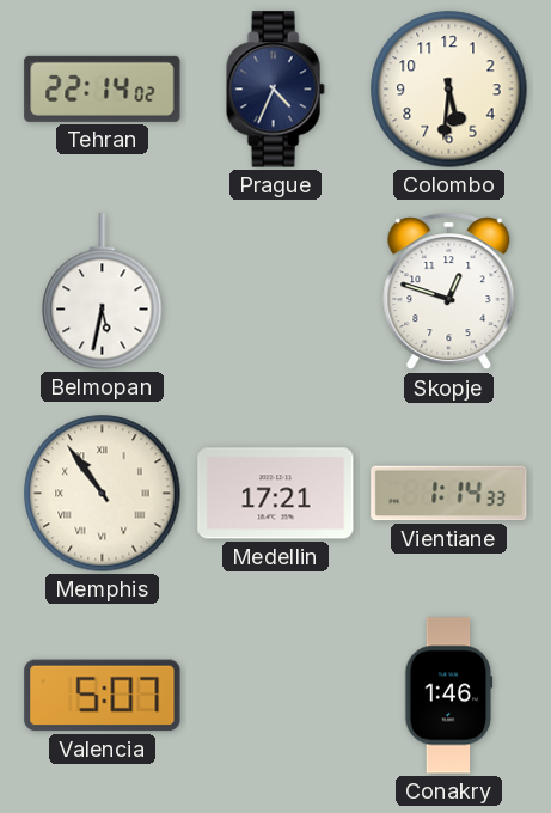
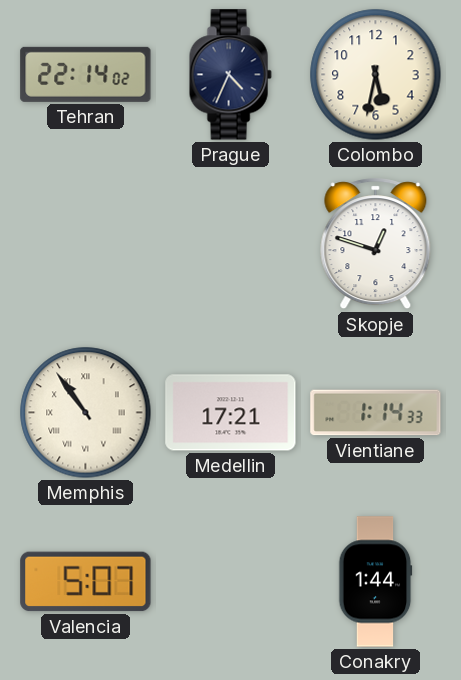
Colombo: 5:31 -> 5:32
Belmopan: 5:32 -> none
Conakry: 1:46 -> 1:44
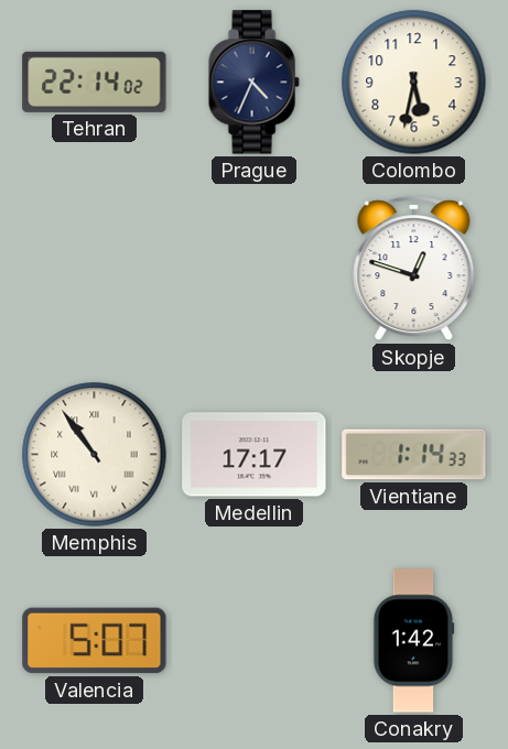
Medellin: 17:21 -> 17:17
Conakry: 1:44 -> 1:42
